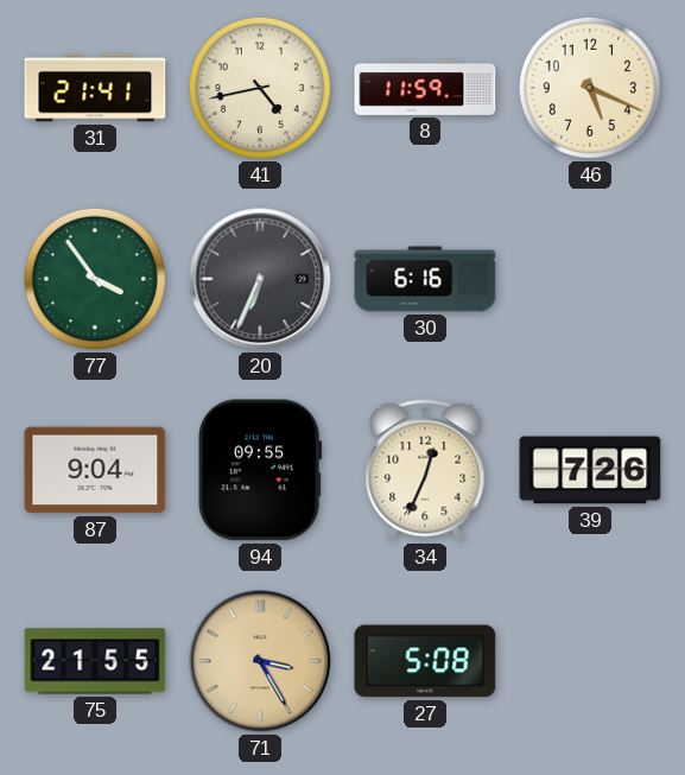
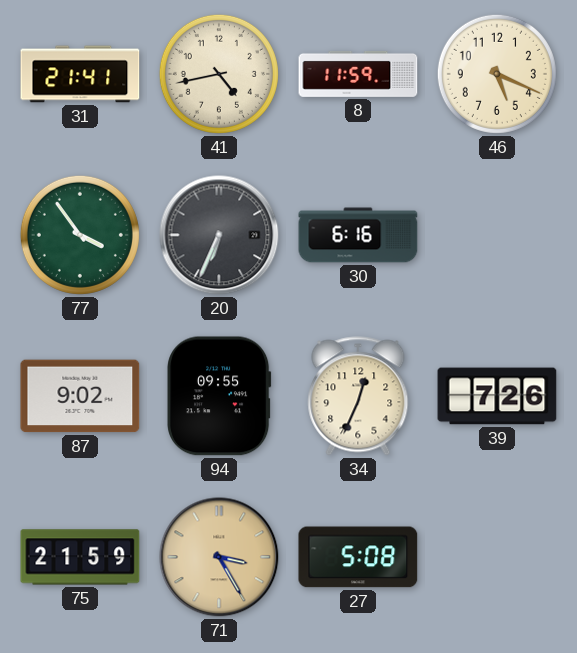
87: 9:04 -> 9:02
75: 21:55 -> 21:59
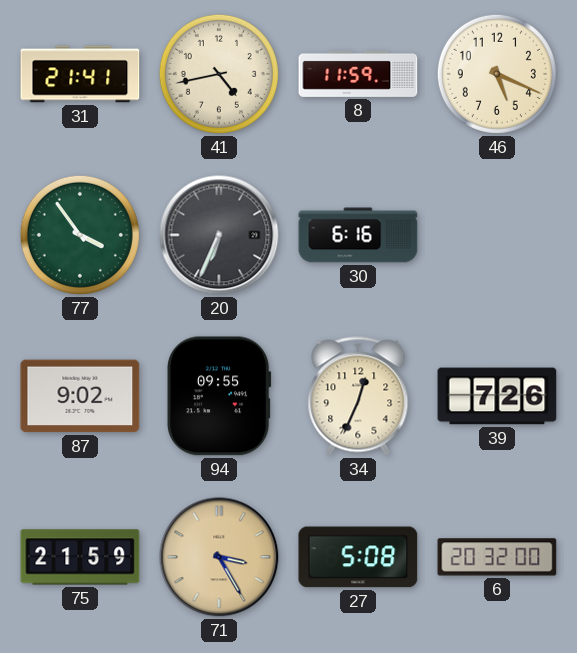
6: none -> 20:32
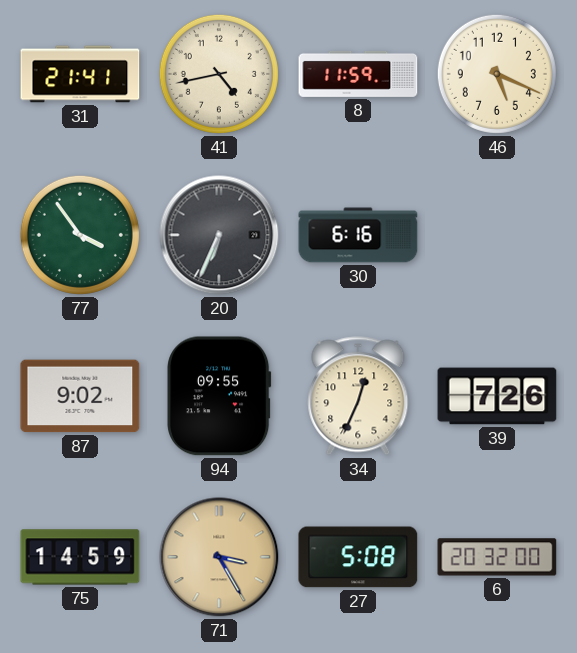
75: 21:59 -> 14:59
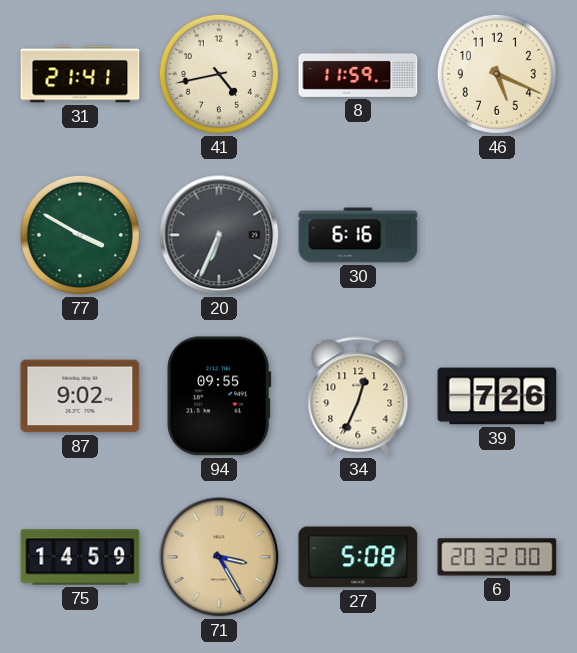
77: 3:54 -> 3:50
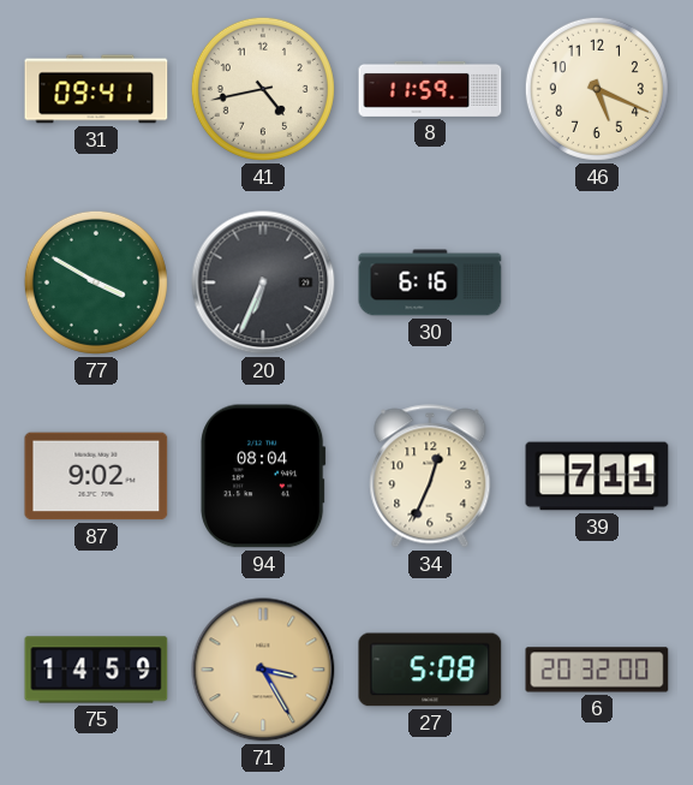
31: 21:41 -> 09:41
94: 09:55 -> 08:04
39: 7:26 -> 7:11
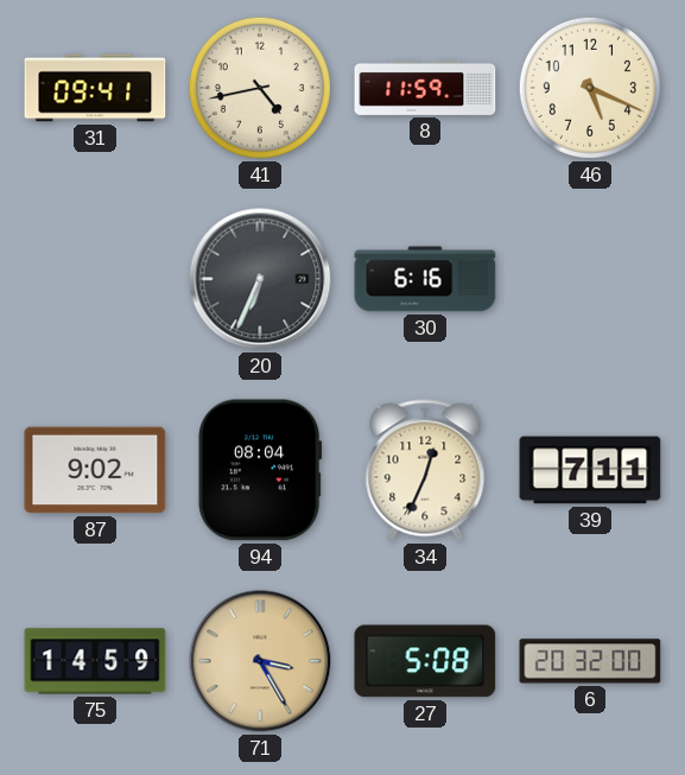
77: 3:50 -> none
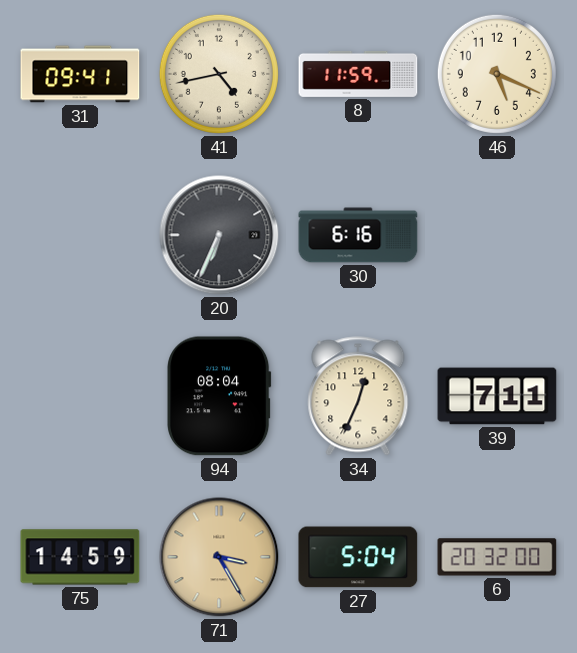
87: 9:02 -> none
27: 5:08 -> 5:04
